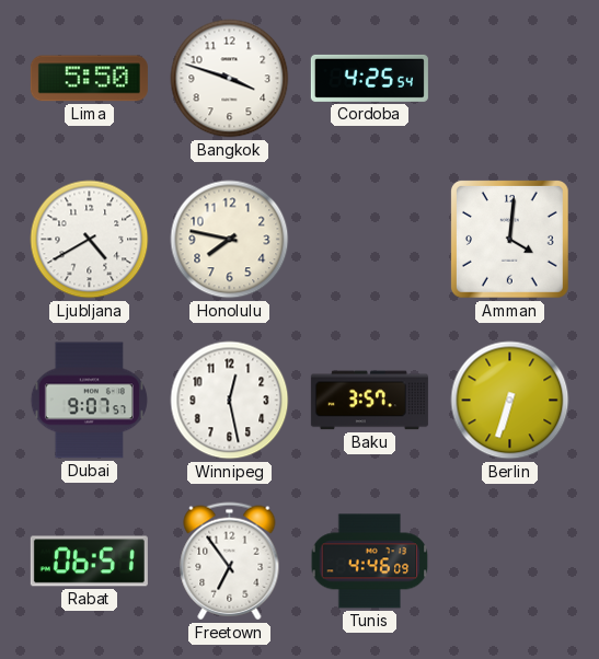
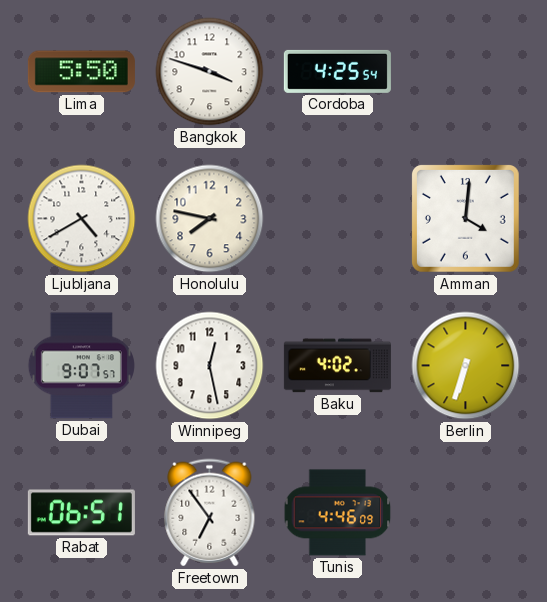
Baku: 3:57 -> 4:02
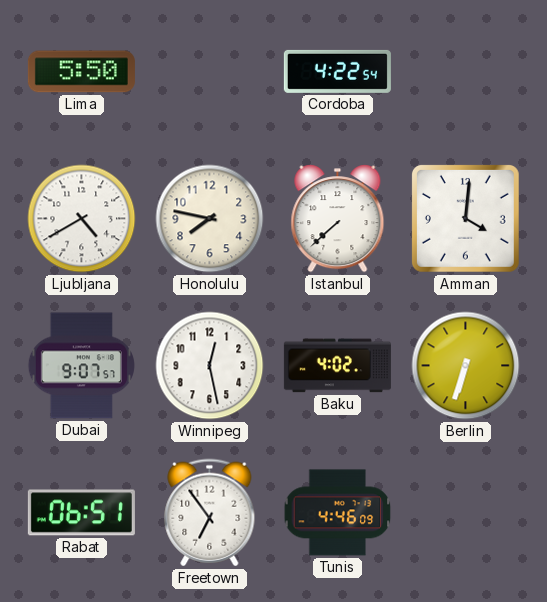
Bangkok: 3:48 -> none
Cordoba: 4:25 -> 4:22
Istanbul: none -> 7:38
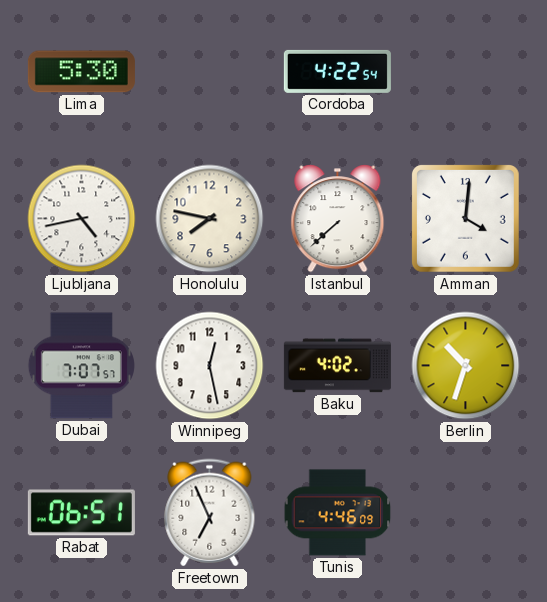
Lima: 5:50 -> 5:30
Ljubljana: 4:40 -> 4:43
Dubai: 9:07 -> 7:07
Berlin: 6:33 -> 10:33
Freetown: 6:54 -> 6:56
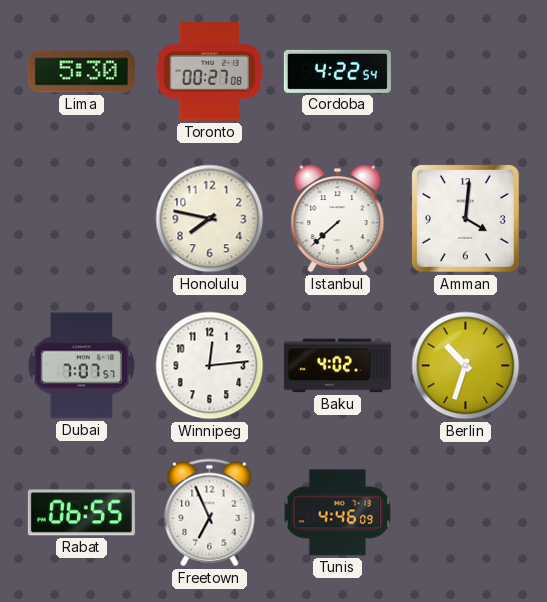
Toronto: none -> 00:27
Ljubljana: 4:43 -> none
Winnipeg: 12:28 -> 12:14
Rabat: 06:51 -> 06:55
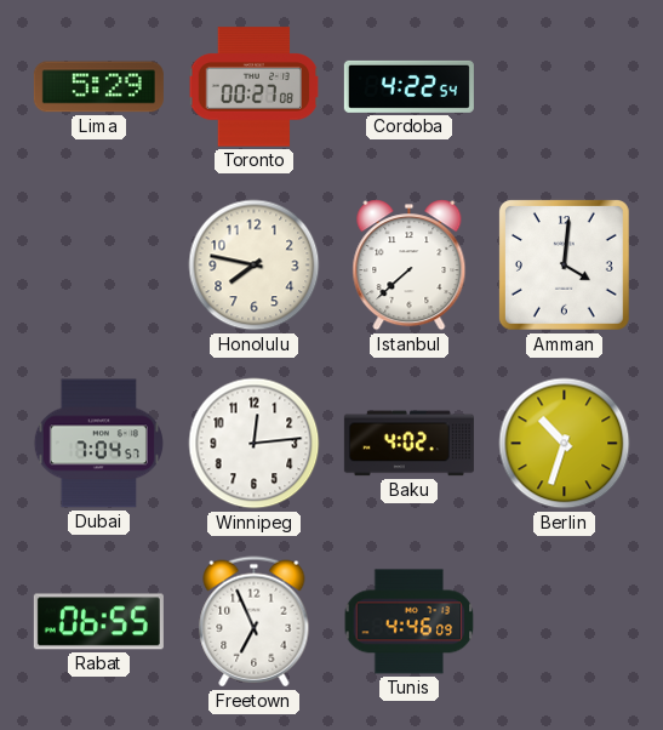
Lima: 5:30 -> 5:29
Dubai: 7:07 -> 7:04
